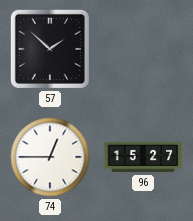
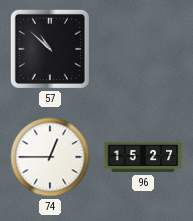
57: 1:52 -> 10:52
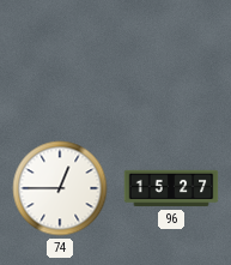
57: 10:52 -> none
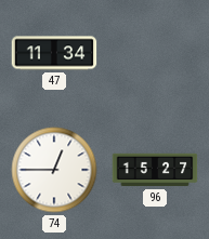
47: none -> 11:34
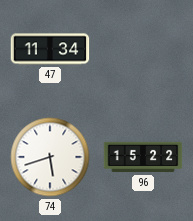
74: 12:45 -> 5:42
96: 15:27 -> 15:22
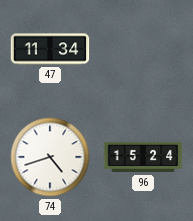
74: 5:42 -> 4:42
96: 15:22 -> 15:24
